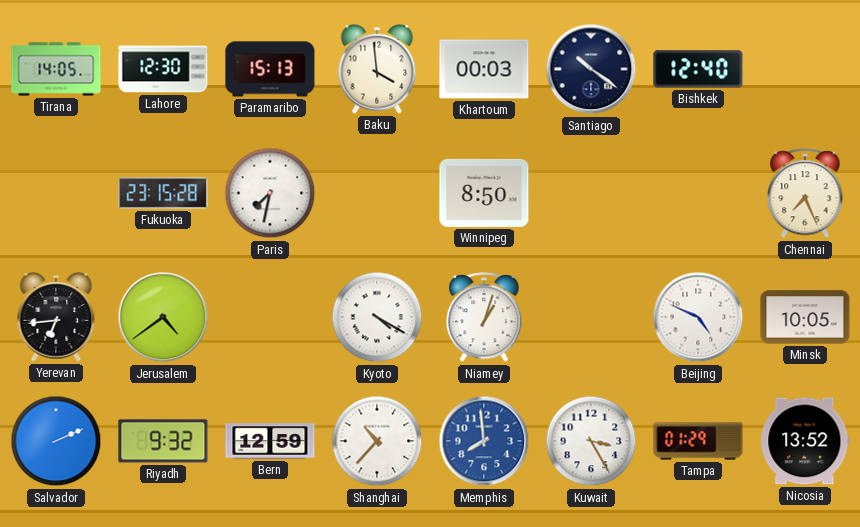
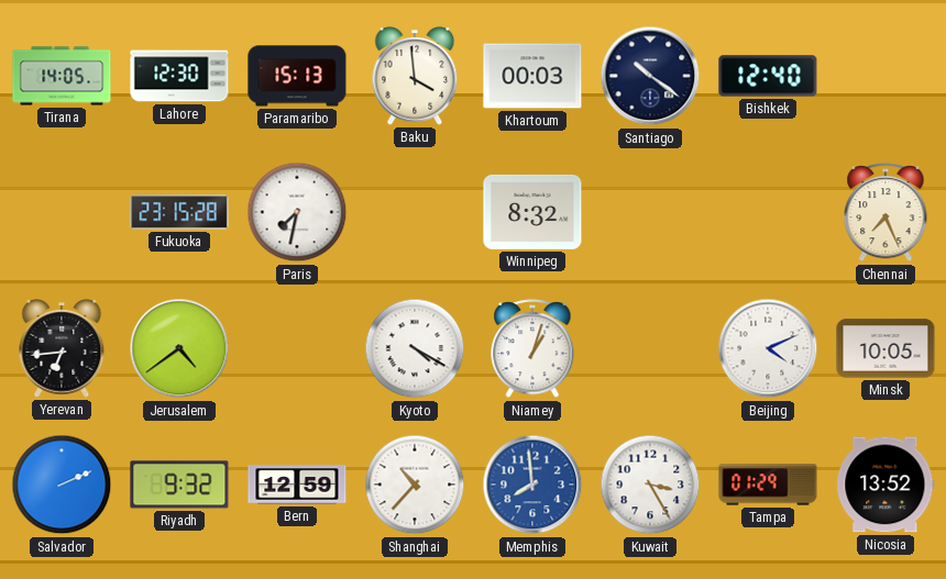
Winnipeg: 8:50 -> 8:32
Beijing: 4:49 -> 4:11
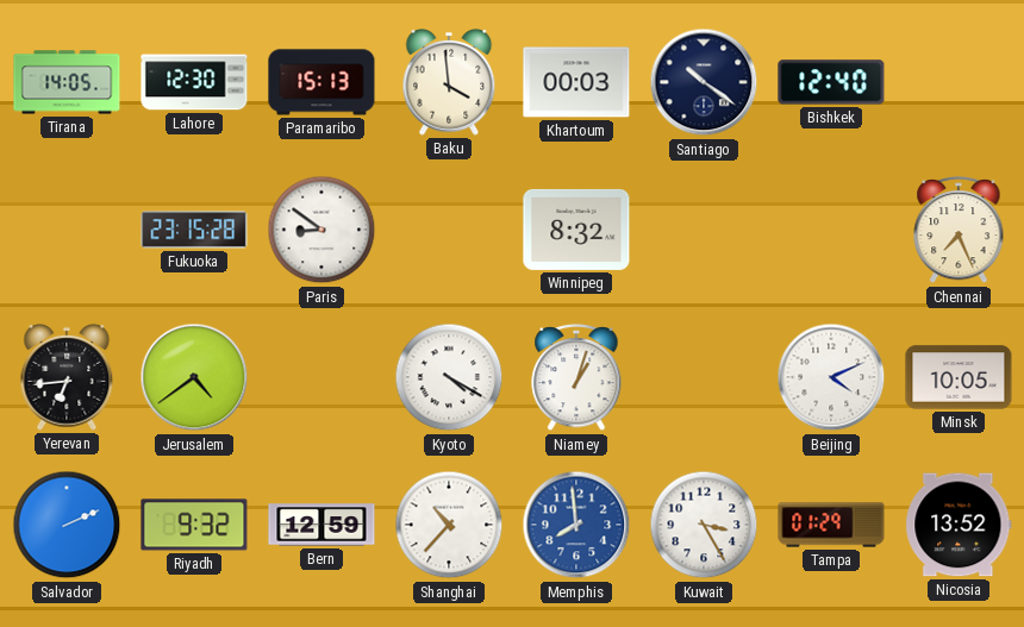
Paris: 7:32 -> 8:51
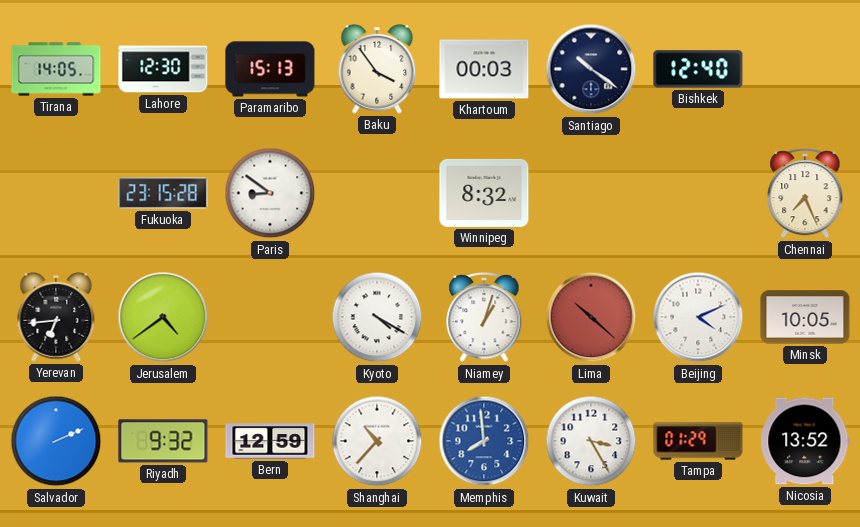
Baku: 3:59 -> 3:54
Lima: none -> 10:22
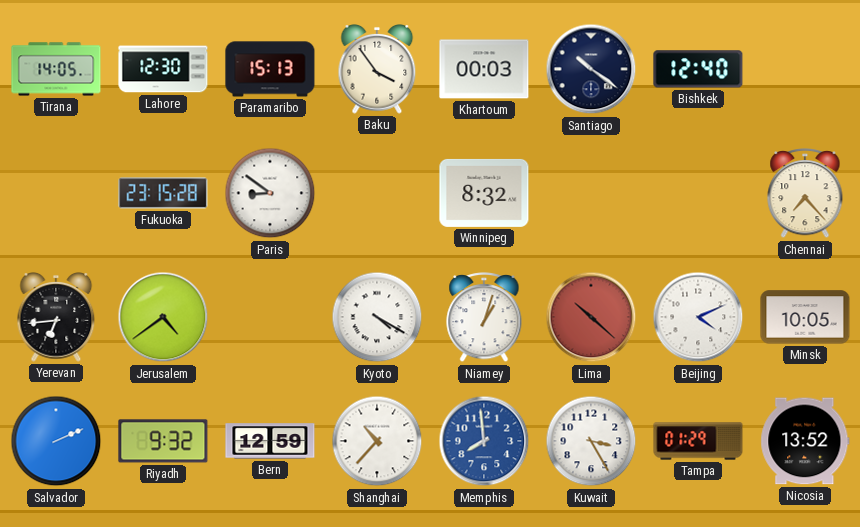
Chennai: 7:26 -> 7:23
